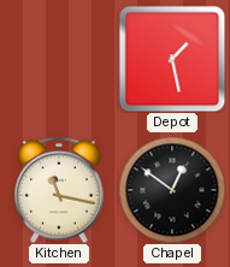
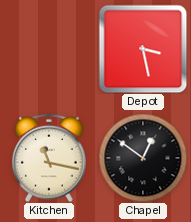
Depot: 1:28 -> 3:28
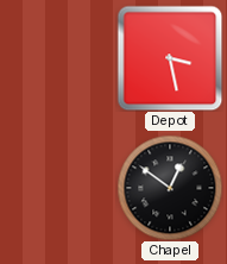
Kitchen: 11:17 -> none
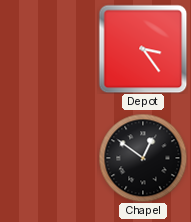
Depot: 3:28 -> 3:24
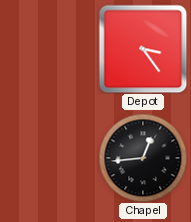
Chapel: 12:51 -> 12:44
